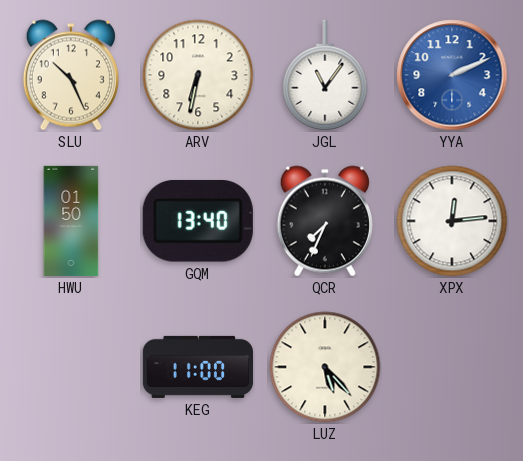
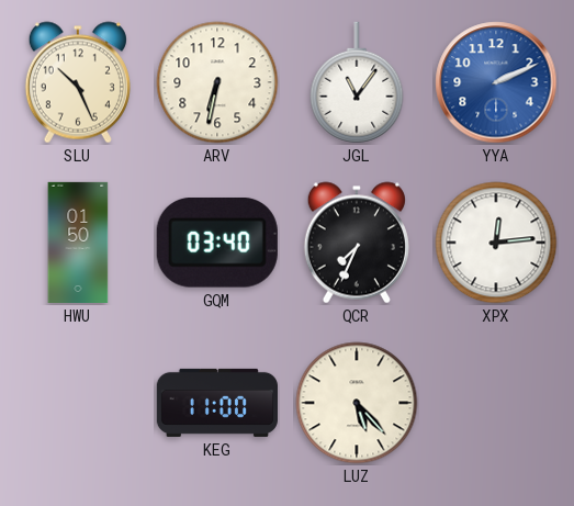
GQM: 13:40 -> 03:40
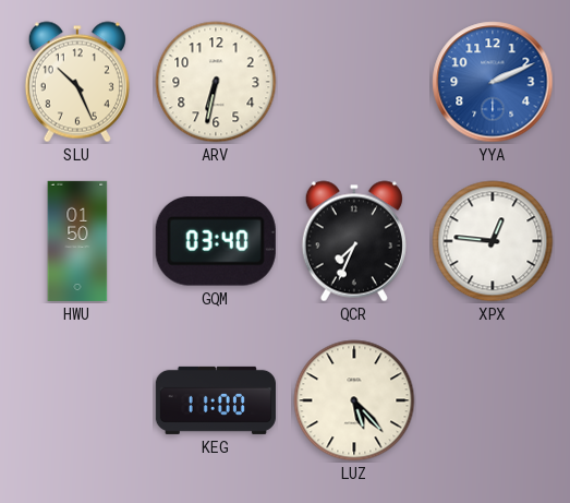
JGL: 11:06 -> none
XPX: 12:14 -> 12:46
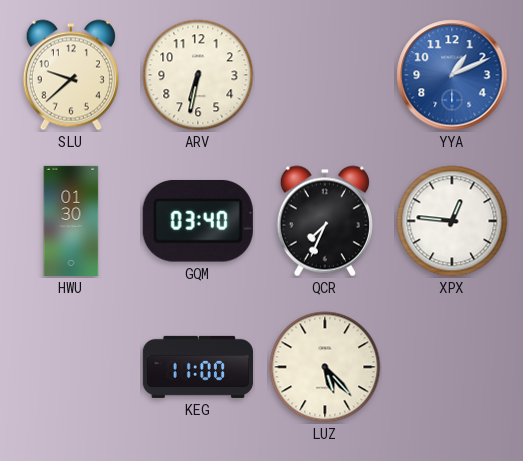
SLU: 10:26 -> 9:38
YYA: 2:11 -> 1:11
HWU: 01:50 -> 01:30
